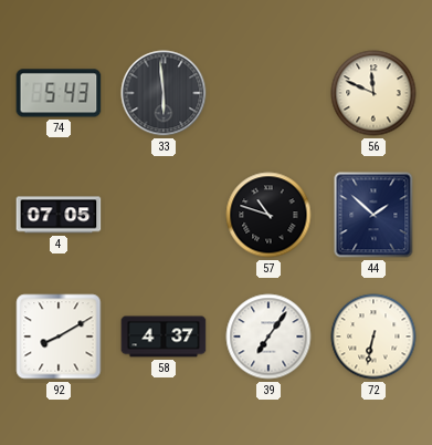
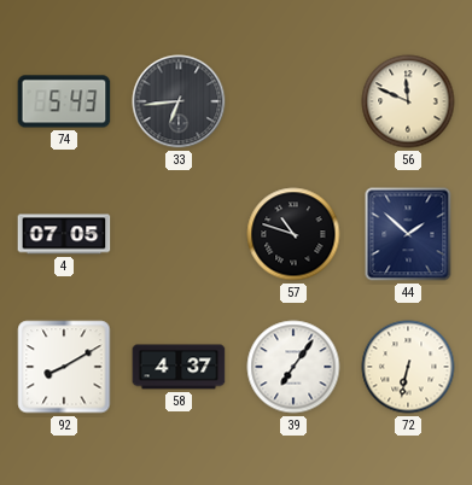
33: 5:59 -> 6:44
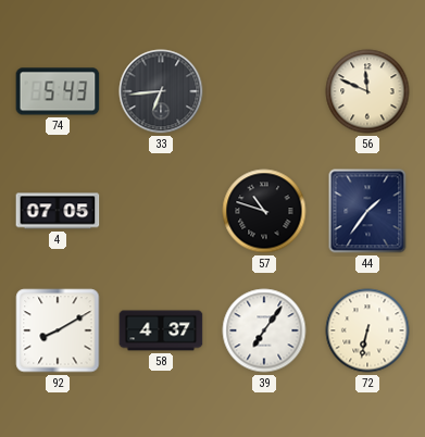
44: 1:52 -> 1:36
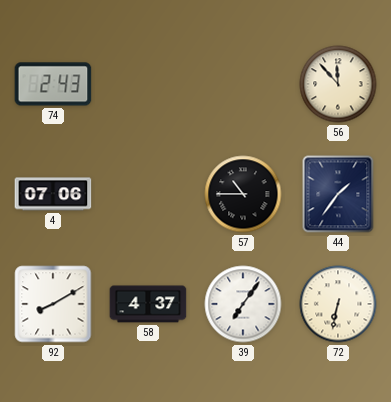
74: 5:43 -> 2:43
33: 6:44 -> none
56: 11:49 -> 11:53
4: 07:05 -> 07:06
57: 10:48 -> 10:45
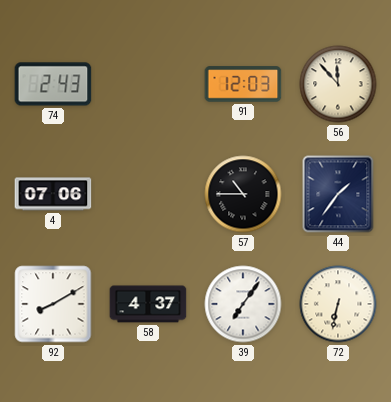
91: none -> 12:03
